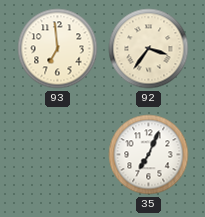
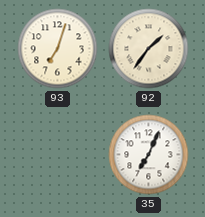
93: 6:59 -> 7:03
92: 3:36 -> 1:36
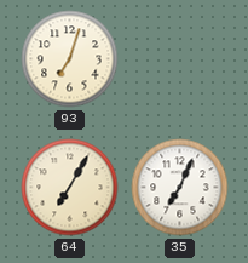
92: 1:36 -> none
64: none -> 7:05
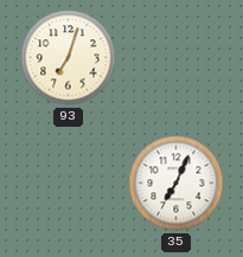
64: 7:05 -> none
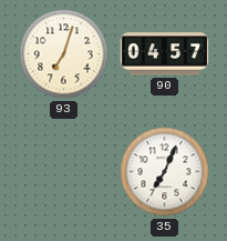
90: none -> 04:57
